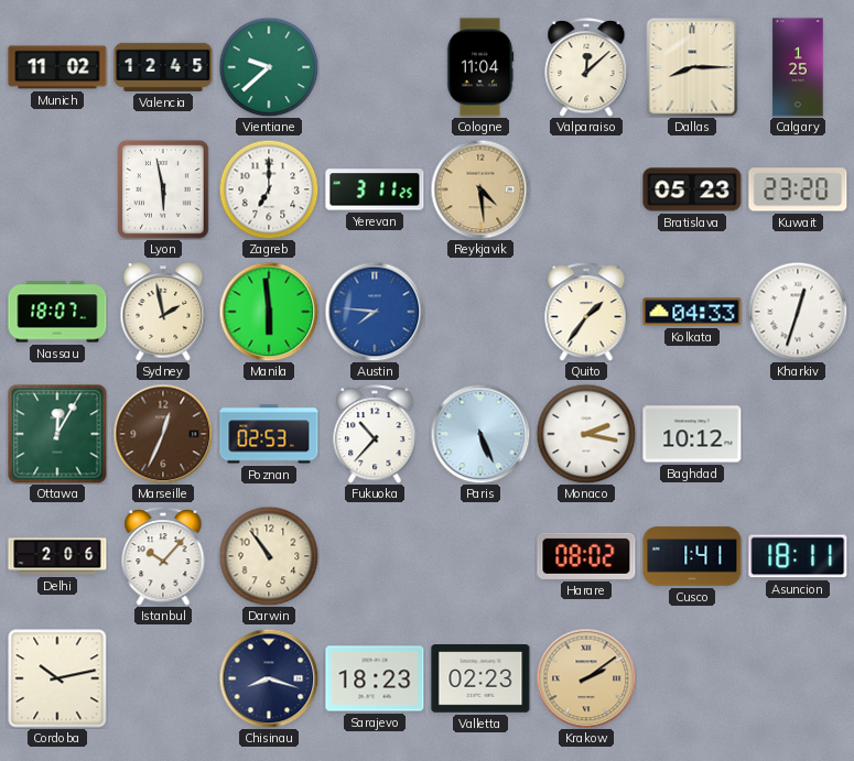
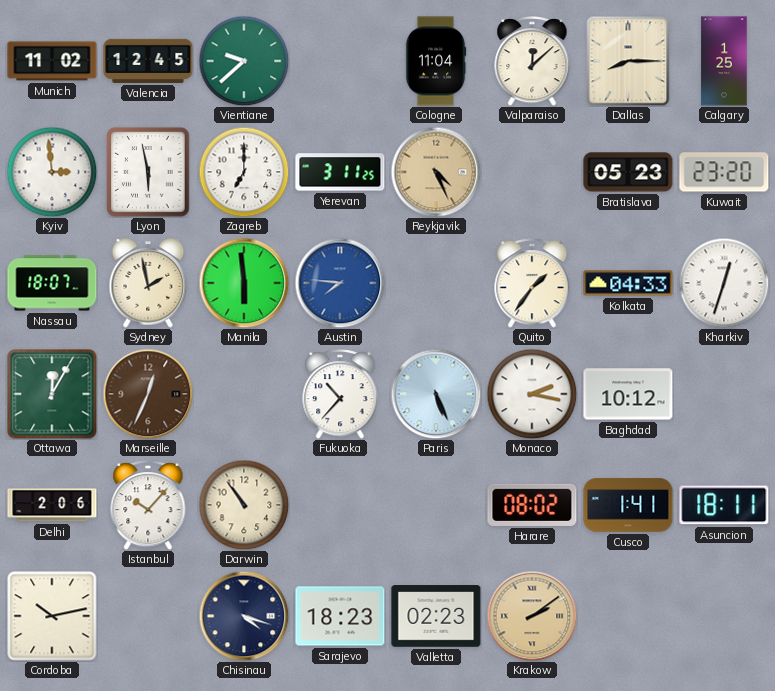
Kyiv: none -> 2:59
Reykjavik: 4:29 -> 4:26
Poznan: 02:53 -> none
Chisinau: 8:18 -> 4:18
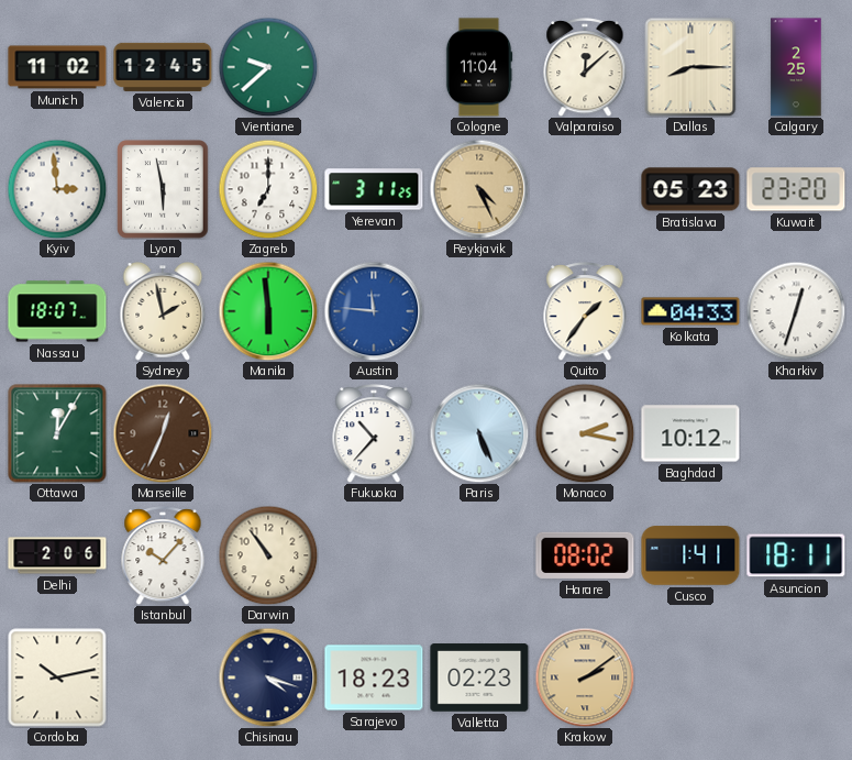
Calgary: 1:25 -> 2:25
Austin: 7:46 -> 11:46
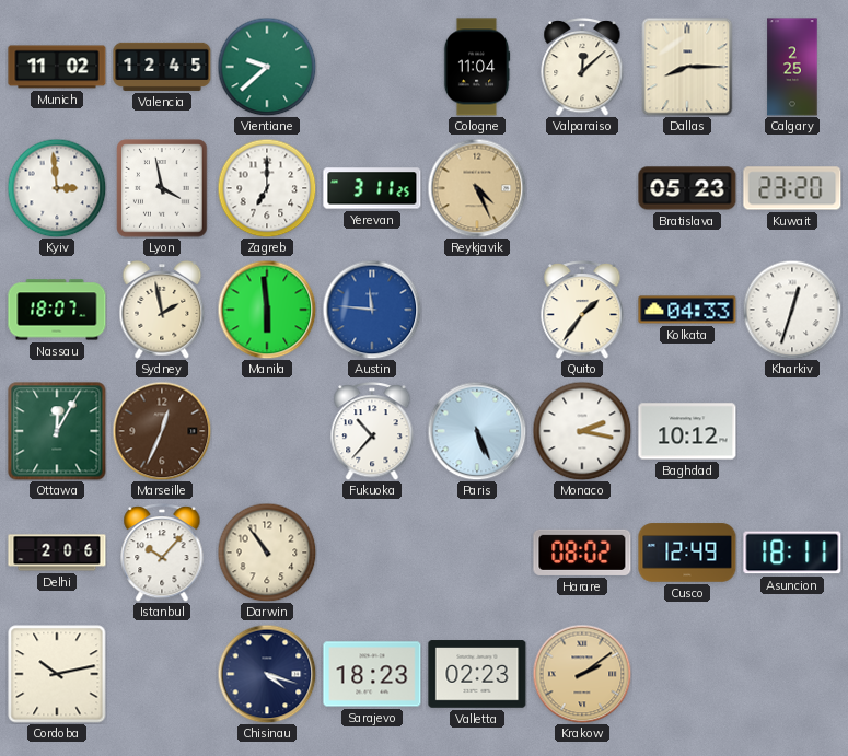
Lyon: 5:58 -> 3:58
Cusco: 1:41 -> 12:49
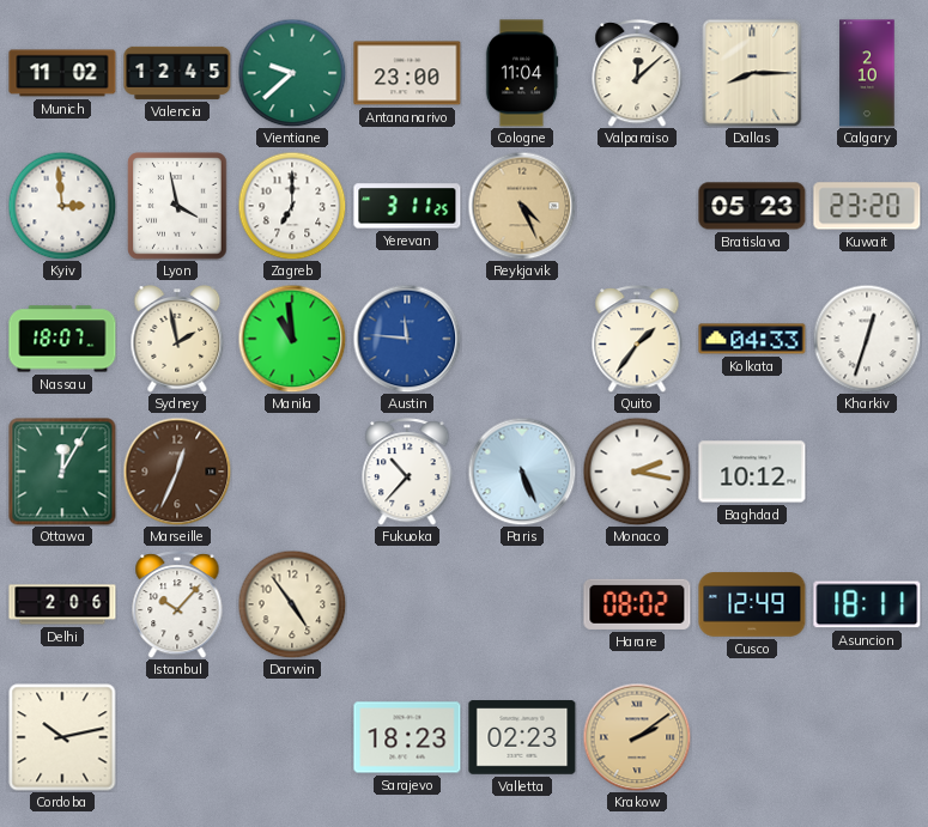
Antananarivo: none -> 23:00
Calgary: 2:25 -> 2:10
Manila: 5:59 -> 10:59
Darwin: 10:54 -> 4:54
Chisinau: 4:18 -> none
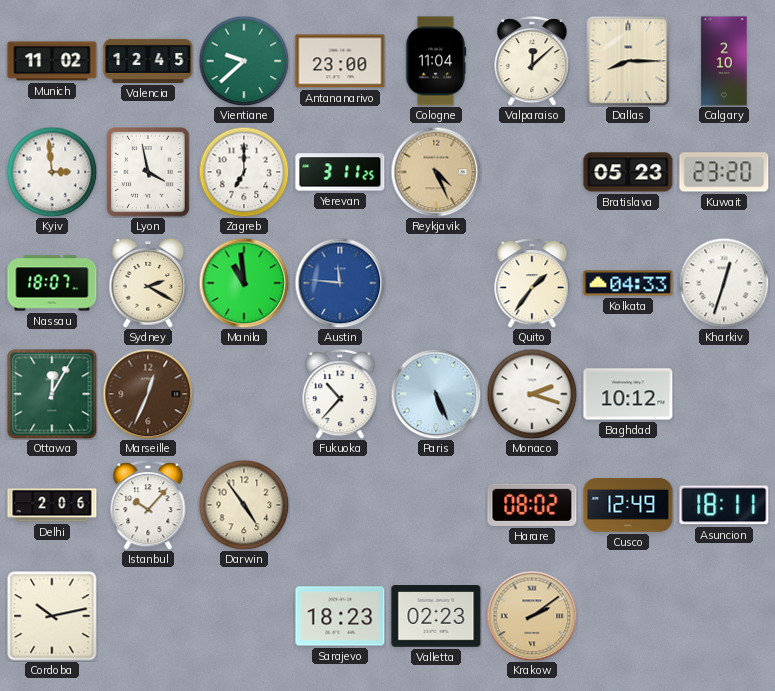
Sydney: 1:58 -> 2:20
Monaco: 2:17 -> 2:18
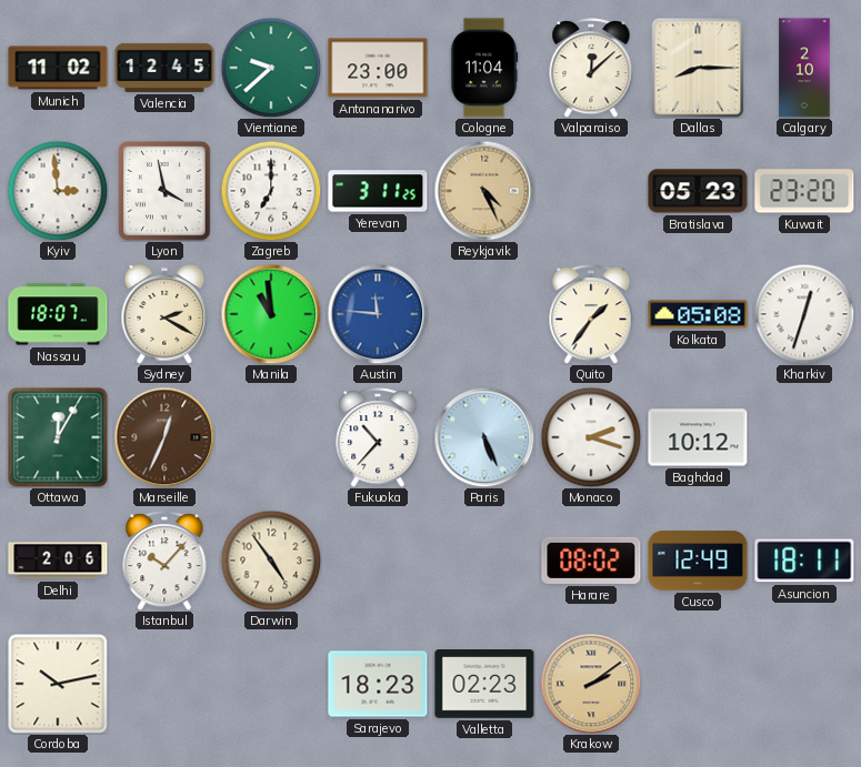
Kolkata: 04:33 -> 05:08
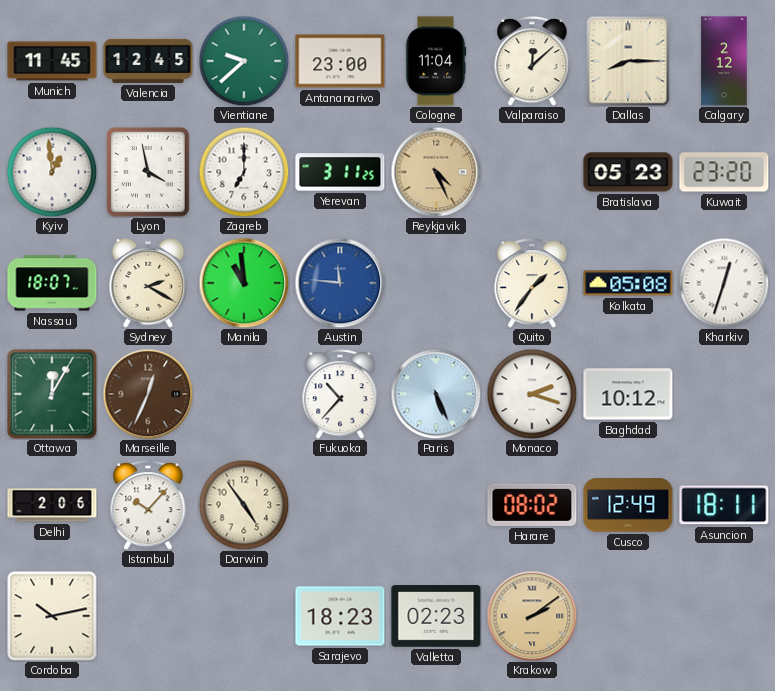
Munich: 11:02 -> 11:45
Calgary: 2:10 -> 2:12
Kyiv: 2:59 -> 12:59
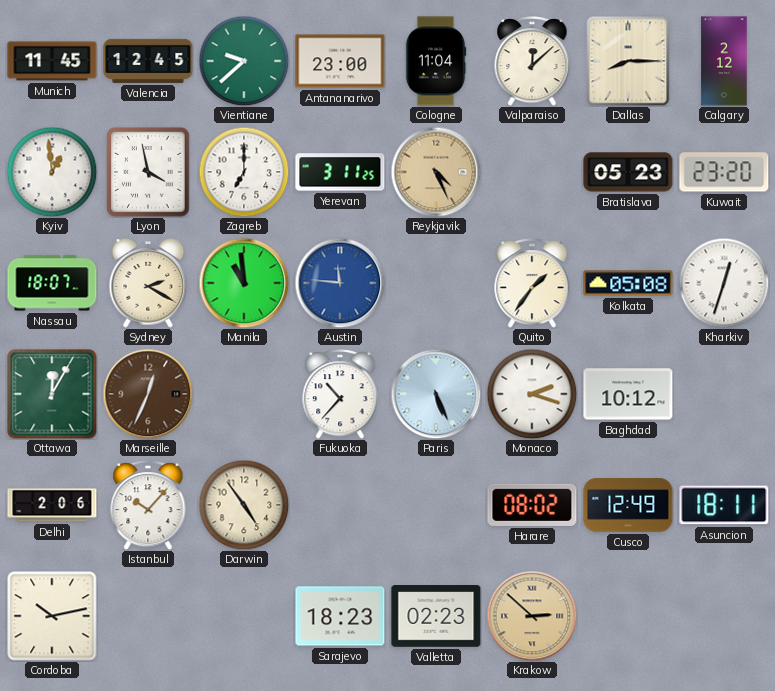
Krakow: 2:09 -> 2:52
